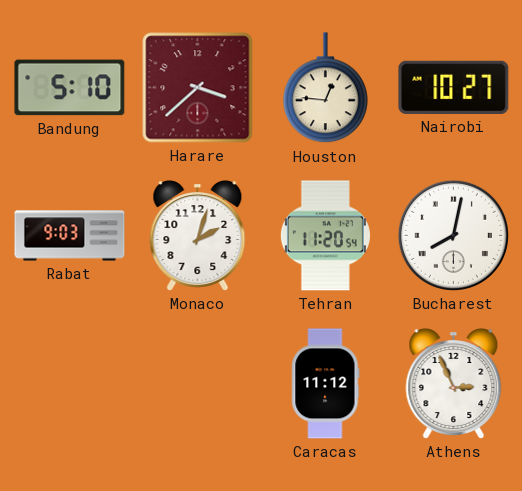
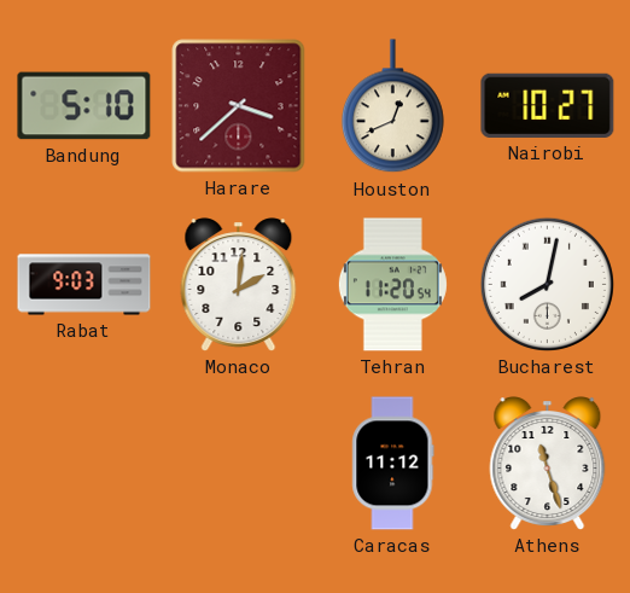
Houston: 12:46 -> 12:41
Monaco: 2:03 -> 2:01
Athens: 2:56 -> 11:27
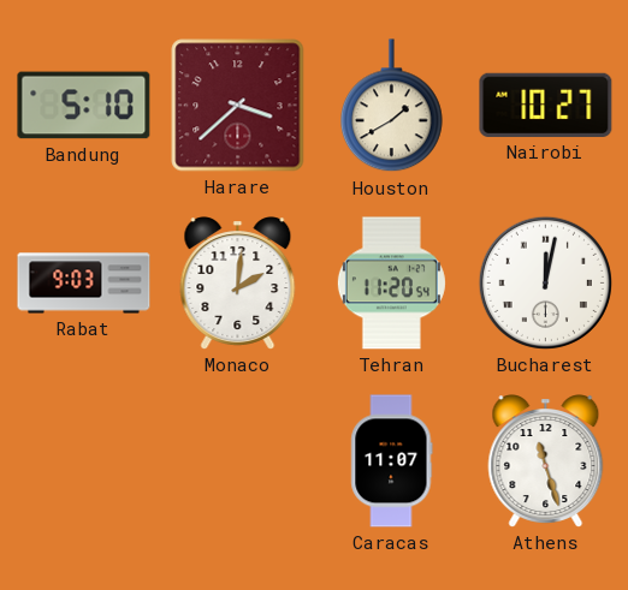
Houston: 12:41 -> 1:40
Bucharest: 8:02 -> 12:02
Caracas: 11:12 -> 11:07
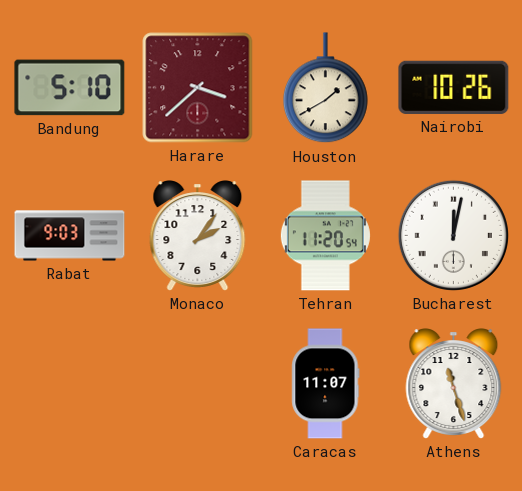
Nairobi: 10:27 -> 10:26
Monaco: 2:01 -> 2:06
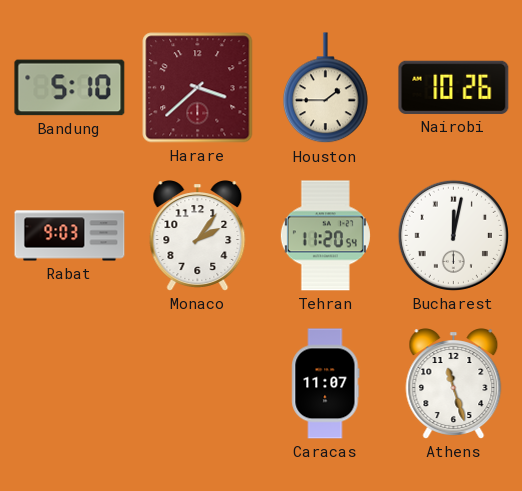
Houston: 1:40 -> 1:45
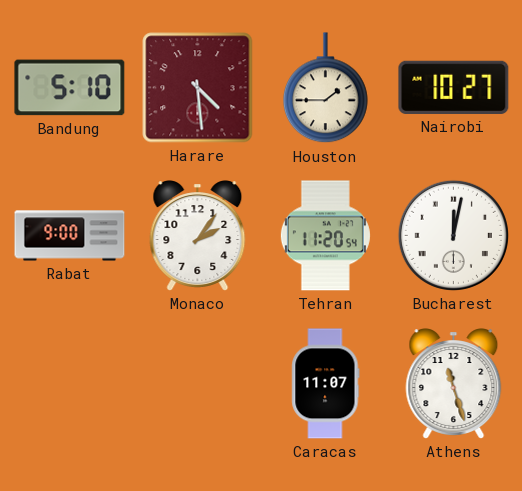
Harare: 3:38 -> 4:29
Nairobi: 10:26 -> 10:27
Rabat: 9:03 -> 9:00
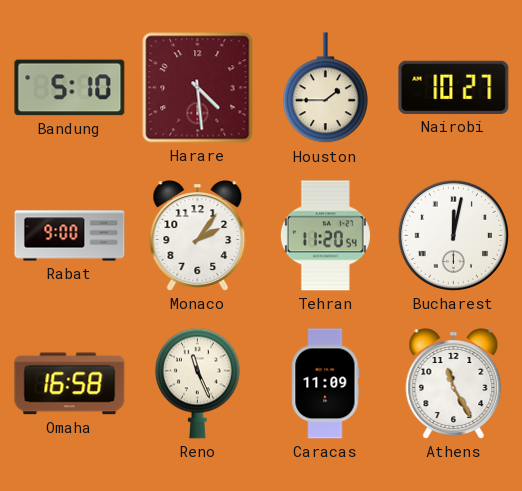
Omaha: none -> 16:58
Reno: none -> 11:26
Caracas: 11:07 -> 11:09
Athens: 11:27 -> 11:25
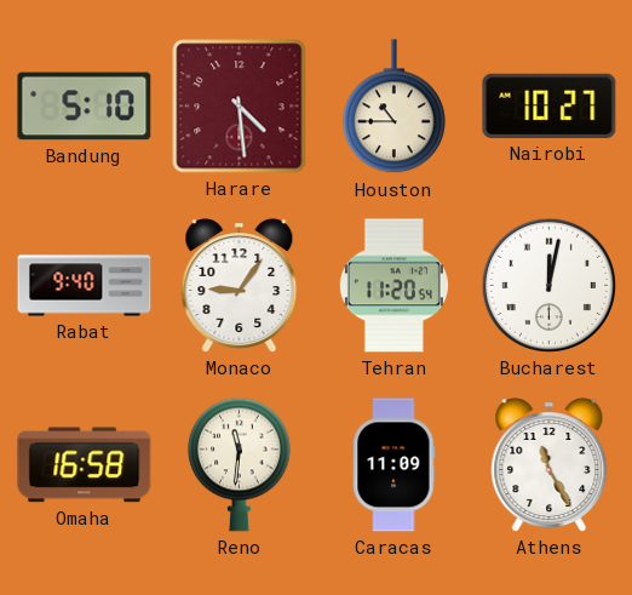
Houston: 1:45 -> 10:45
Rabat: 9:00 -> 9:40
Monaco: 2:06 -> 9:06
Reno: 11:26 -> 11:31
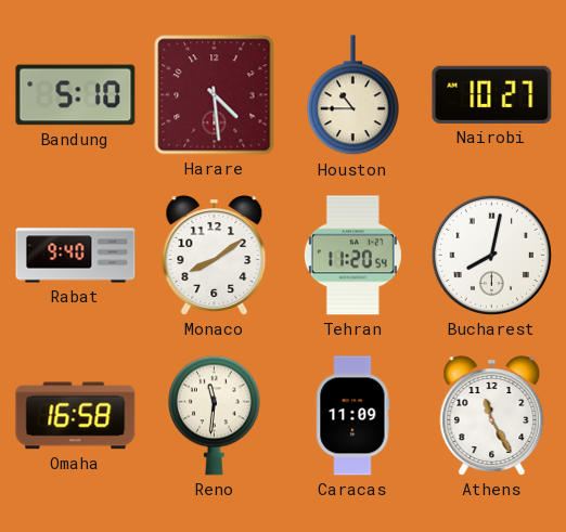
Monaco: 9:06 -> 8:09
Bucharest: 12:02 -> 8:02
